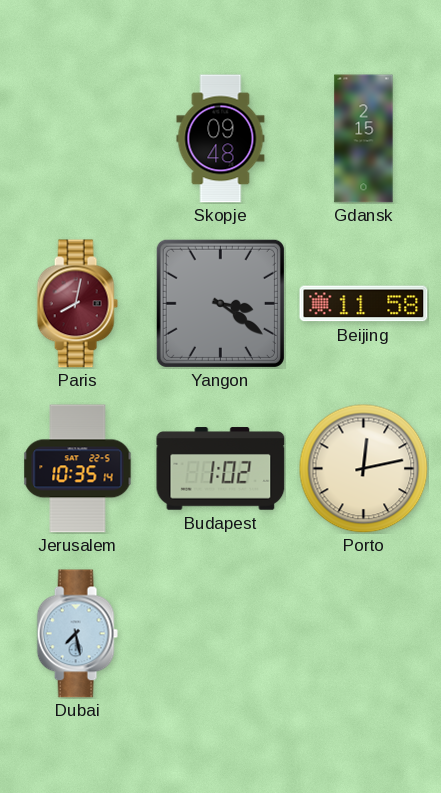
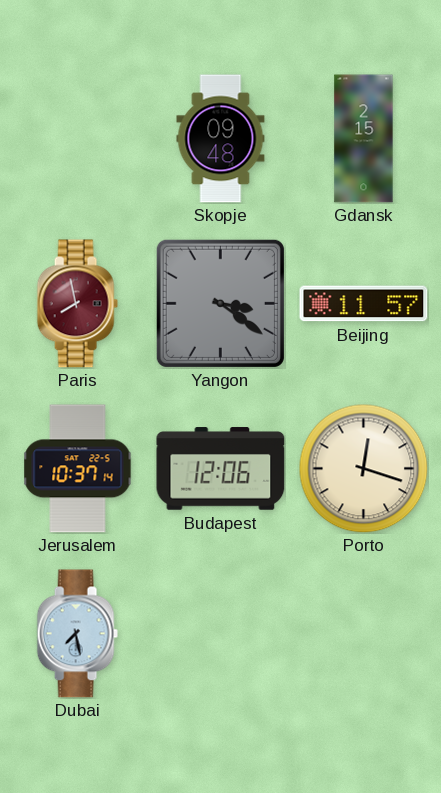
Paris: 8:02 -> 7:58
Beijing: 11:58 -> 11:57
Jerusalem: 10:35 -> 10:37
Budapest: 1:02 -> 12:06
Porto: 12:13 -> 12:18
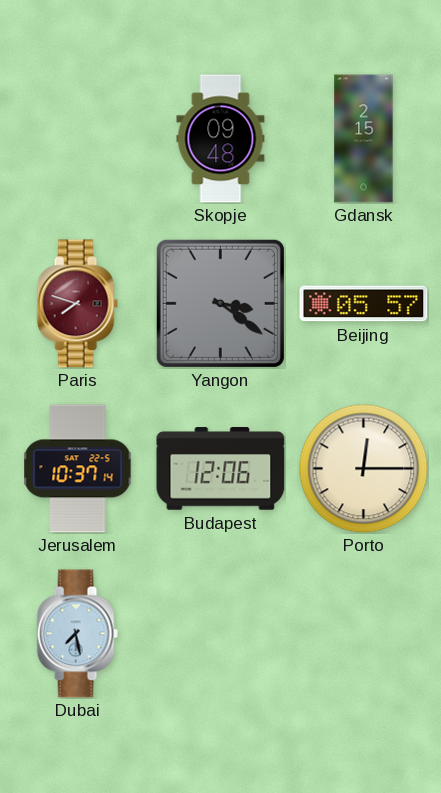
Paris: 7:58 -> 7:48
Beijing: 11:57 -> 05:57
Porto: 12:18 -> 12:15
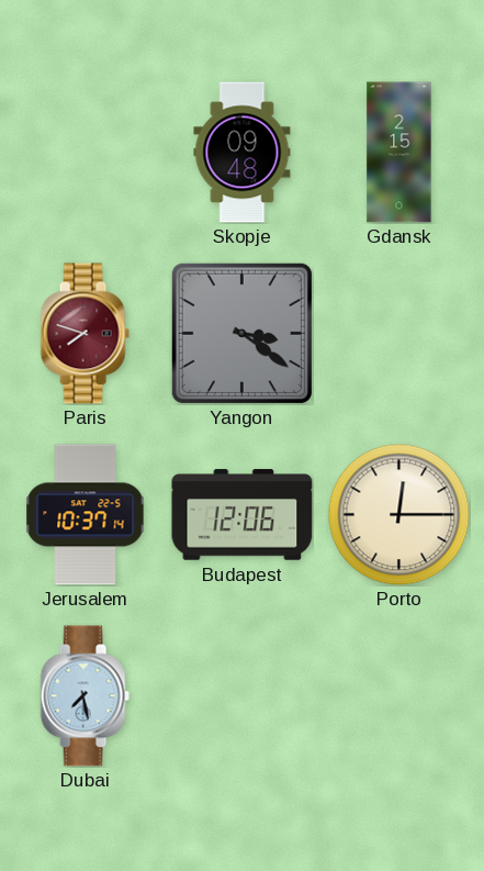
Beijing: 05:57 -> none
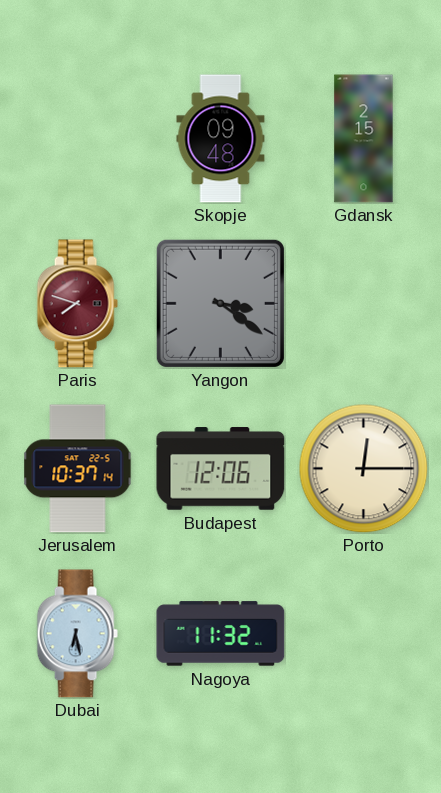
Dubai: 7:28 -> 6:28
Nagoya: none -> 11:32
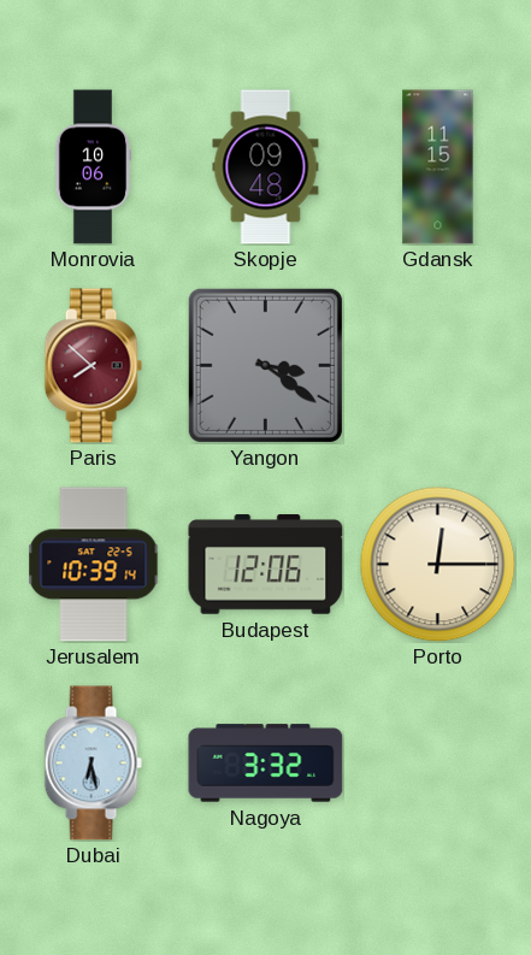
Monrovia: none -> 10:06
Gdansk: 2:15 -> 11:15
Paris: 7:48 -> 7:52
Jerusalem: 10:37 -> 10:39
Nagoya: 11:32 -> 3:32
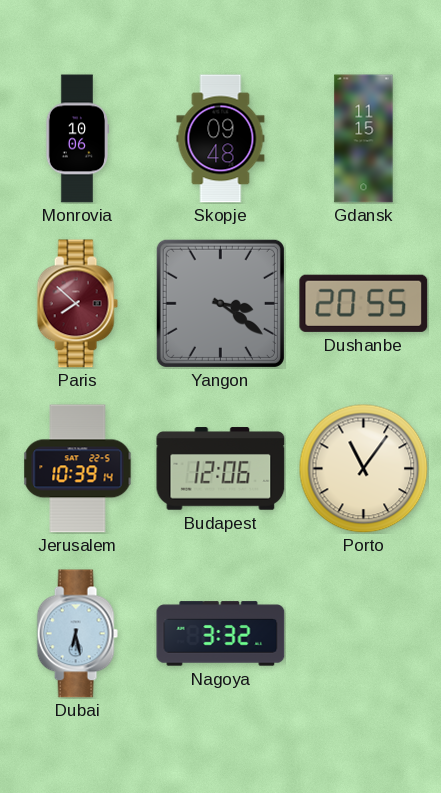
Dushanbe: none -> 20:55
Porto: 12:15 -> 11:06
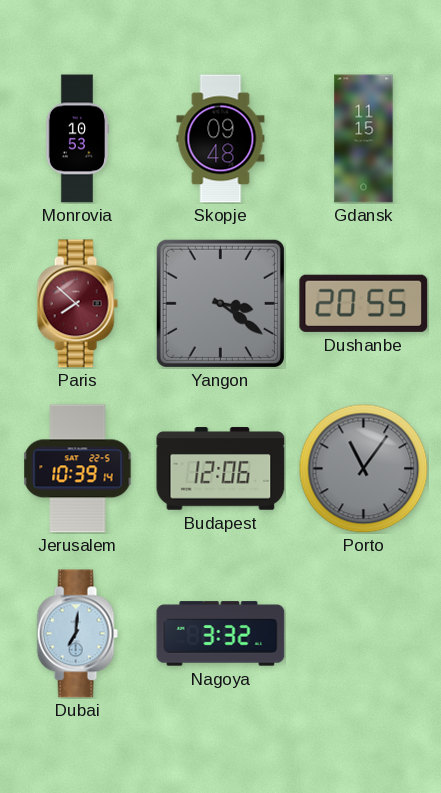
Monrovia: 10:06 -> 10:53
Porto dial: cream -> grey
Dubai: 6:28 -> 7:01
